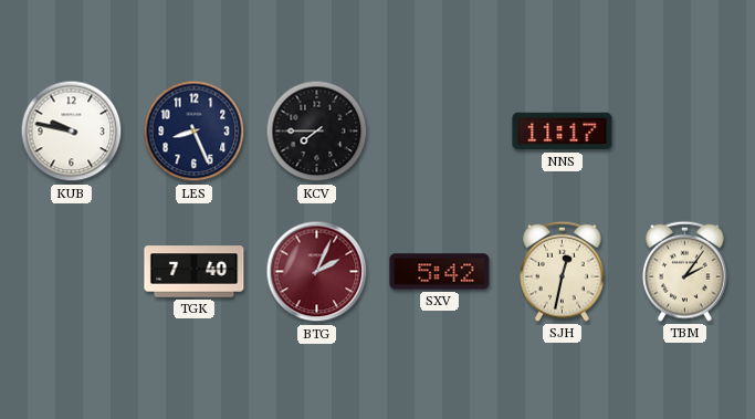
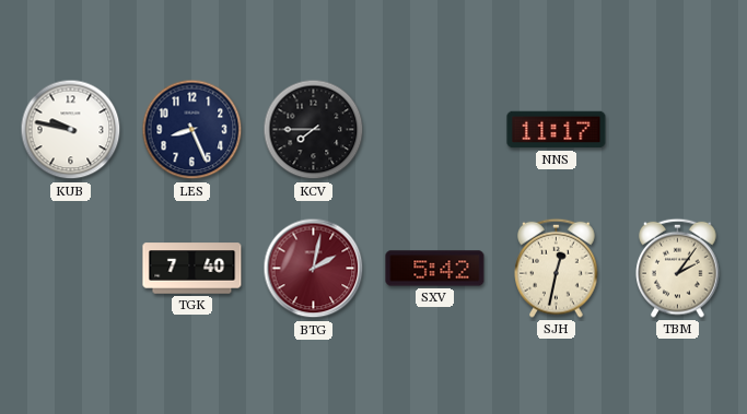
BTG: 2:04 -> 2:02
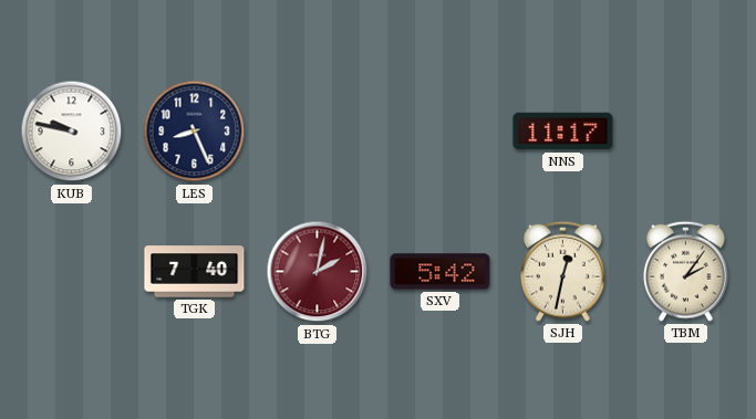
KCV: 7:45 -> none
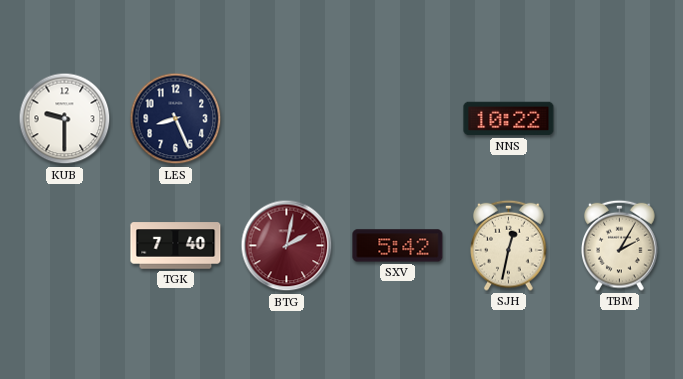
KUB: 9:47 -> 9:30
NNS: 11:17 -> 10:22
TBM: 2:06 -> 2:05
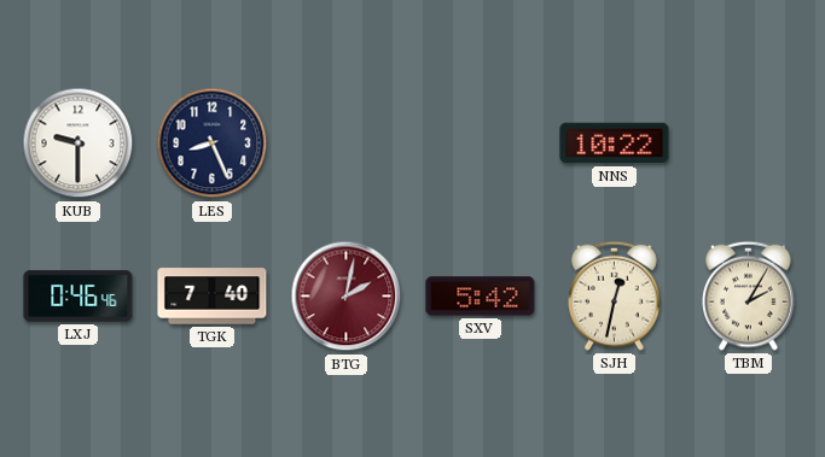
LXJ: none -> 0:46
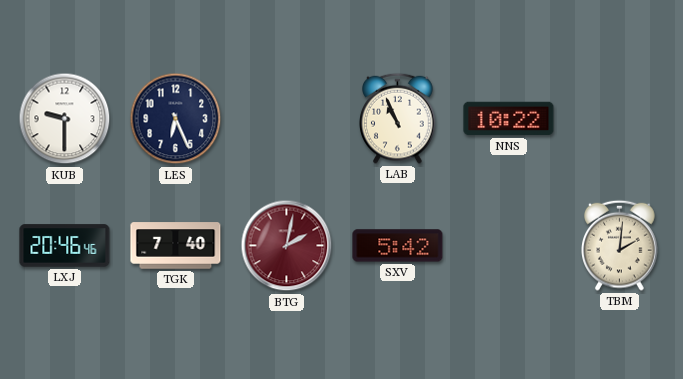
LES: 8:26 -> 6:26
LAB: none -> 10:56
LXJ: 0:46 -> 20:46
SJH: 12:32 -> none
TBM: 2:05 -> 2:01
